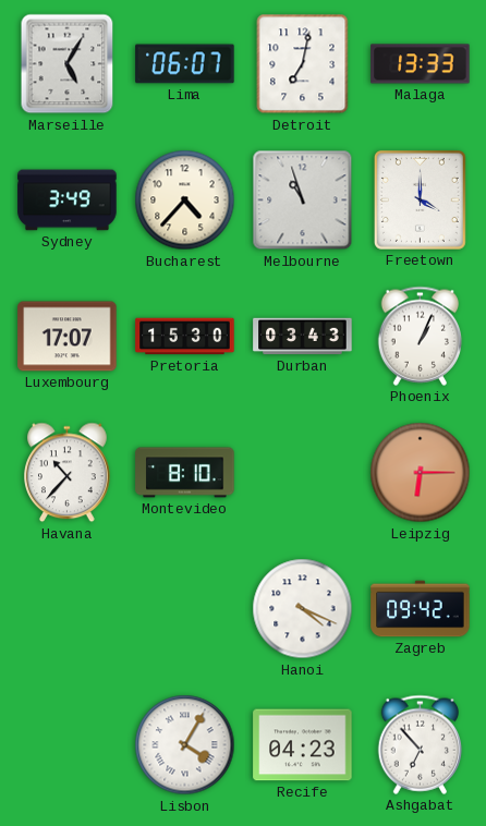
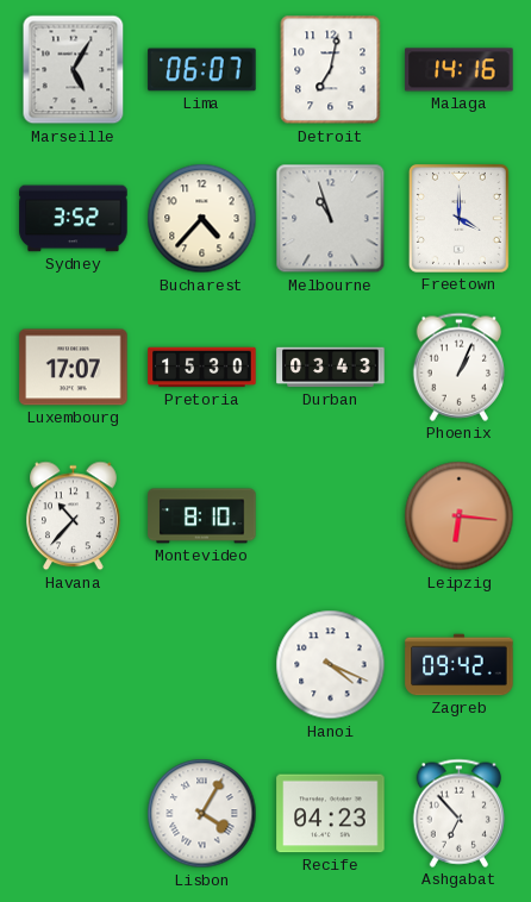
Malaga: 13:33 -> 14:16
Sydney: 3:49 -> 3:52
Leipzig: 6:15 -> 6:16
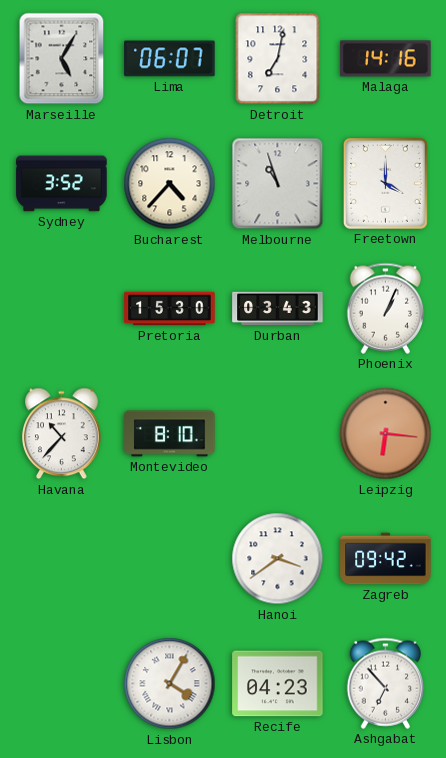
Luxembourg: 17:07 -> none
Hanoi: 4:19 -> 3:39
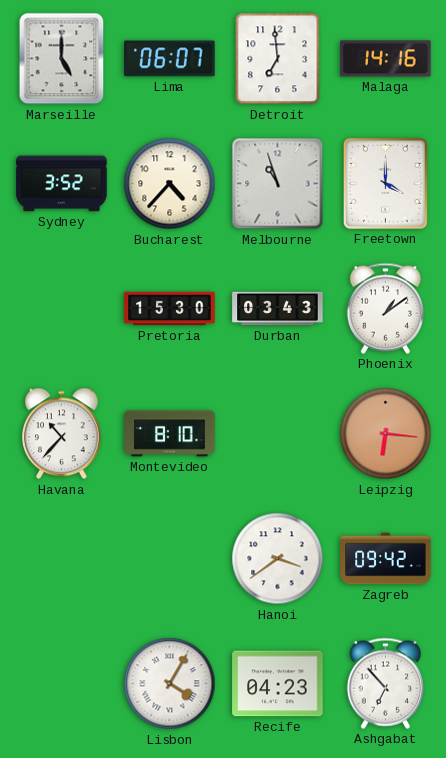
Marseille: 5:05 -> 5:00
Detroit: 7:02 -> 6:59
Phoenix: 1:04 -> 1:09
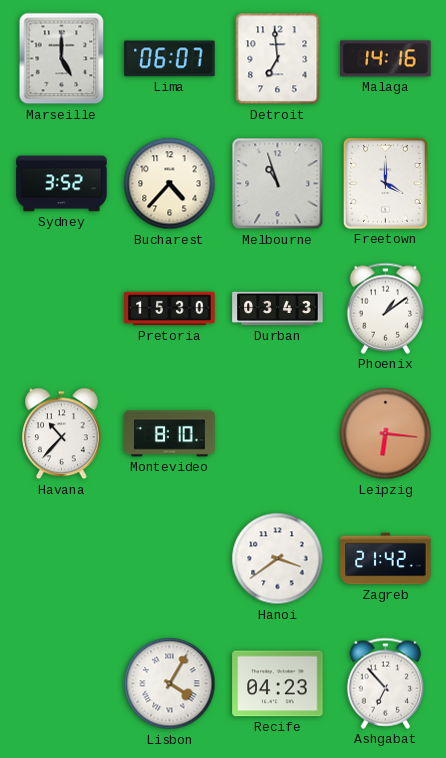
Zagreb: 09:42 -> 21:42
